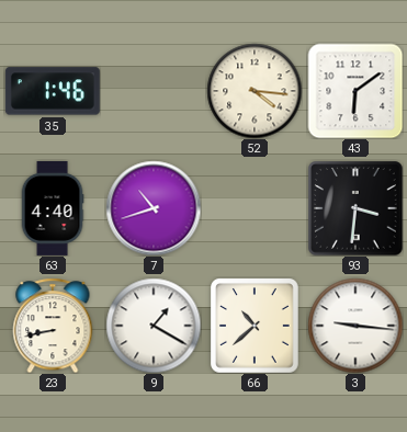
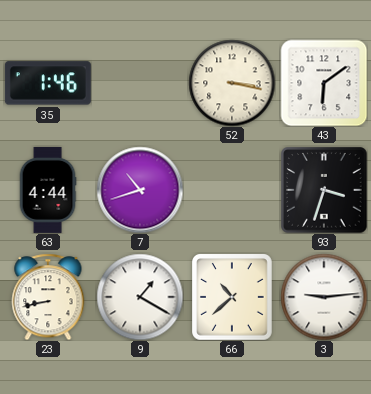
52: 4:16 -> 3:17
63: 4:40 -> 4:44
93: 3:31 -> 3:33
3: 9:16 -> 9:14
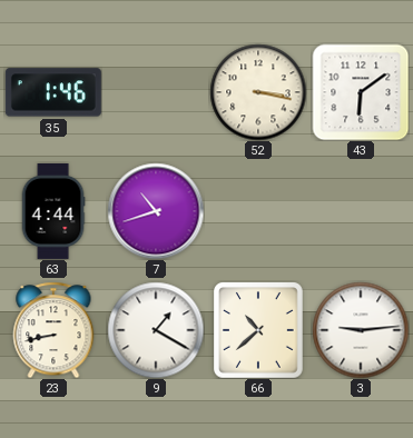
93: 3:33 -> none
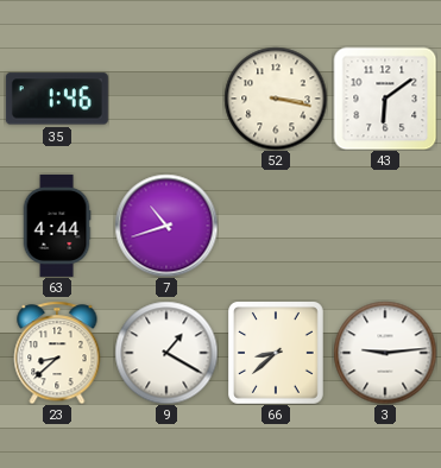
23: 8:43 -> 8:38
66: 10:38 -> 8:38
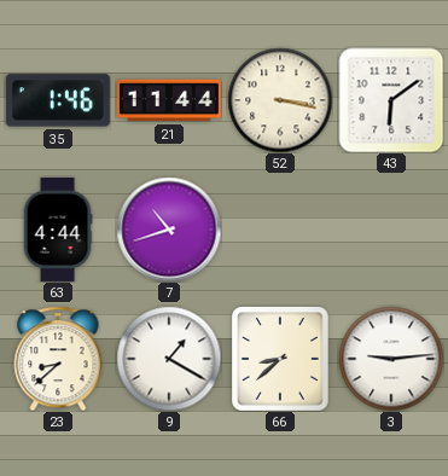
21: none -> 11:44
